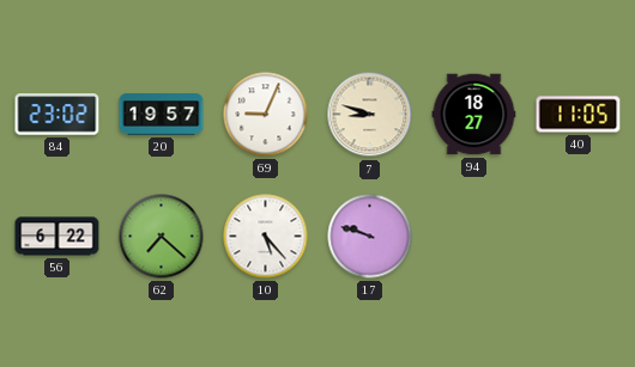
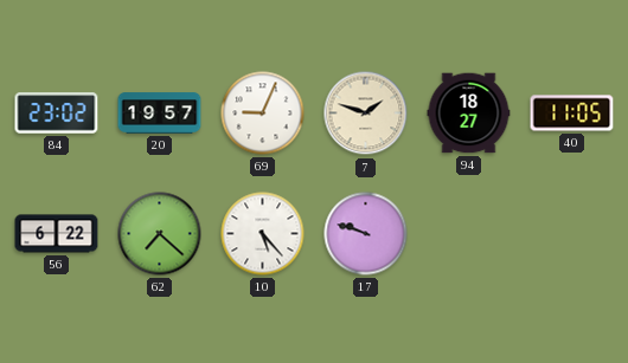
7: 8:48 -> 1:48
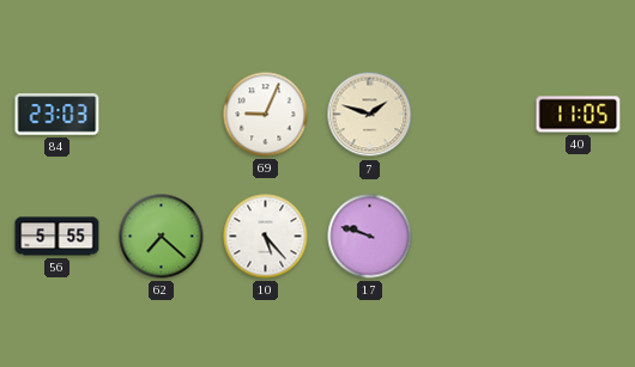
84: 23:02 -> 23:03
20: 19:57 -> none
94: 18:27 -> none
56: 6:22 -> 5:55
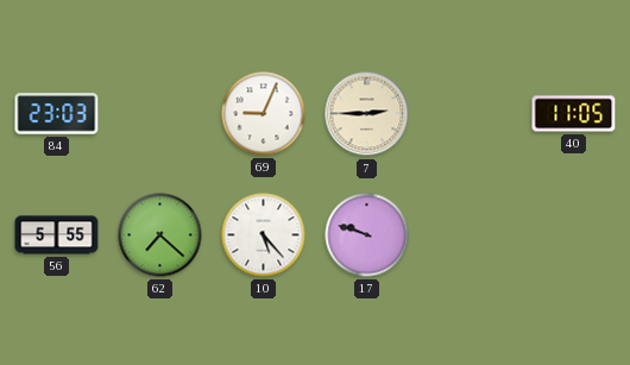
7: 1:48 -> 2:45
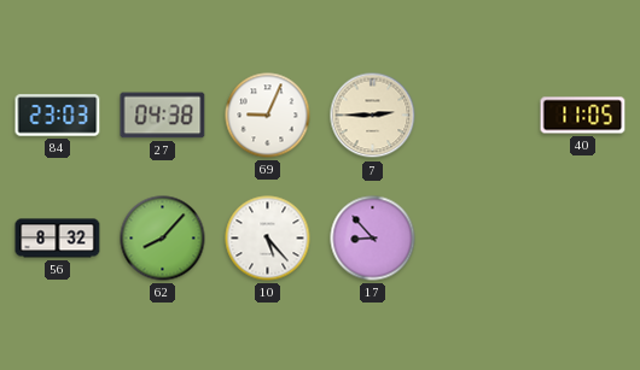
27: none -> 04:38
56: 5:55 -> 8:32
62: 7:22 -> 8:07
17: 9:48 -> 8:53
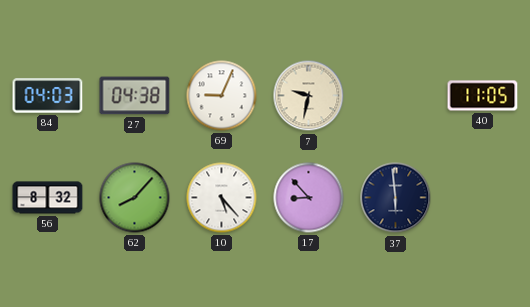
84: 23:03 -> 04:03
7: 2:45 -> 9:32
37: none -> 5:59
